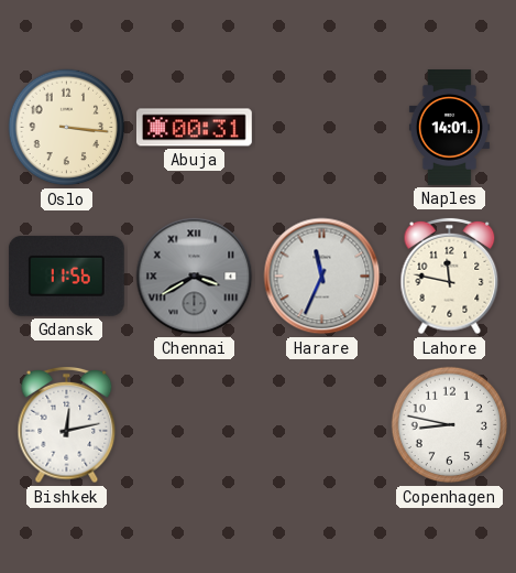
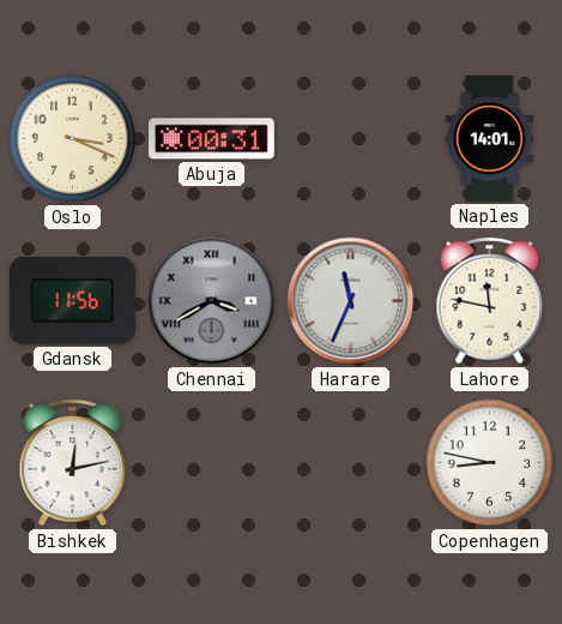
Oslo: 3:16 -> 3:19
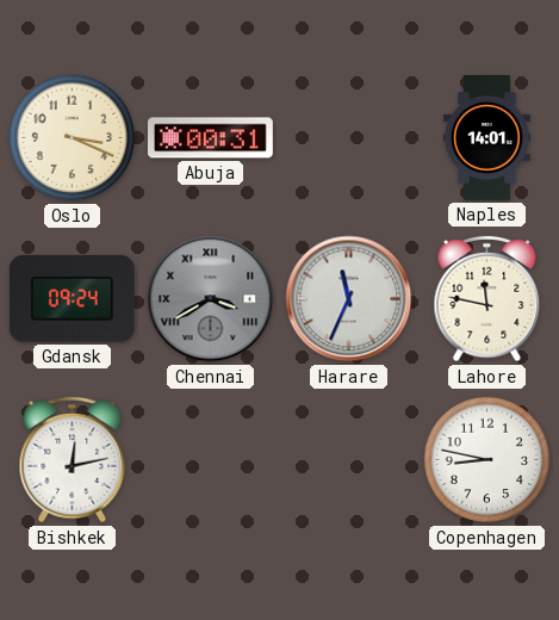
Gdansk: 11:56 -> 09:24
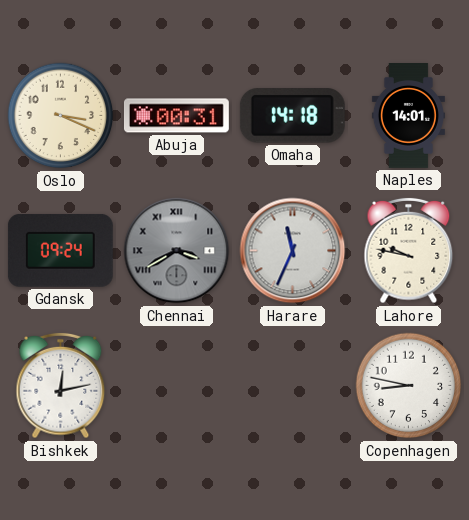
Omaha: none -> 14:18
Lahore: 11:47 -> 9:47
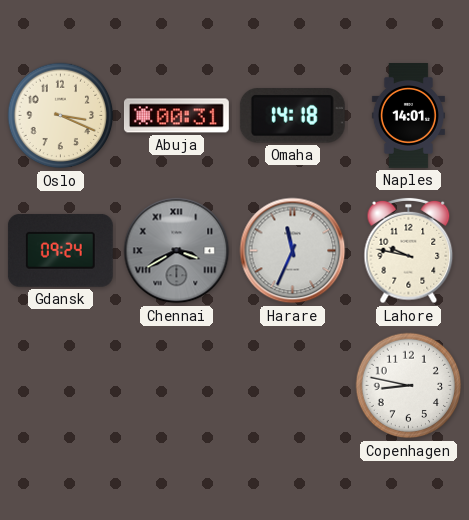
Bishkek: 12:13 -> none
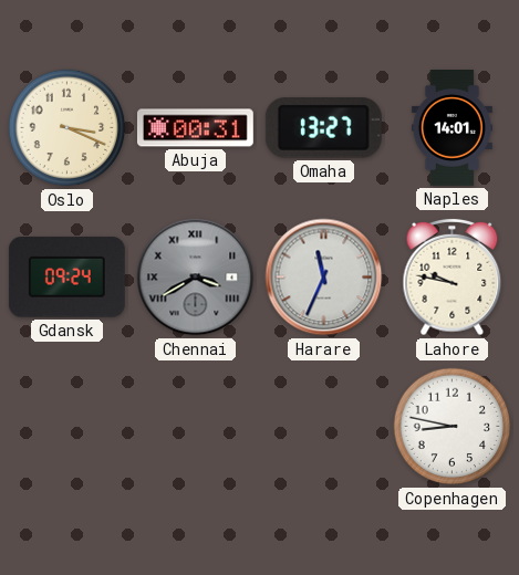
Omaha: 14:18 -> 13:27
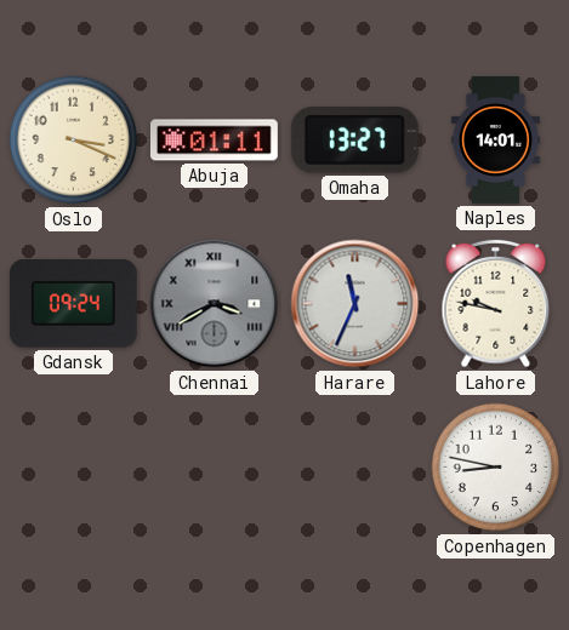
Abuja: 00:31 -> 01:11
